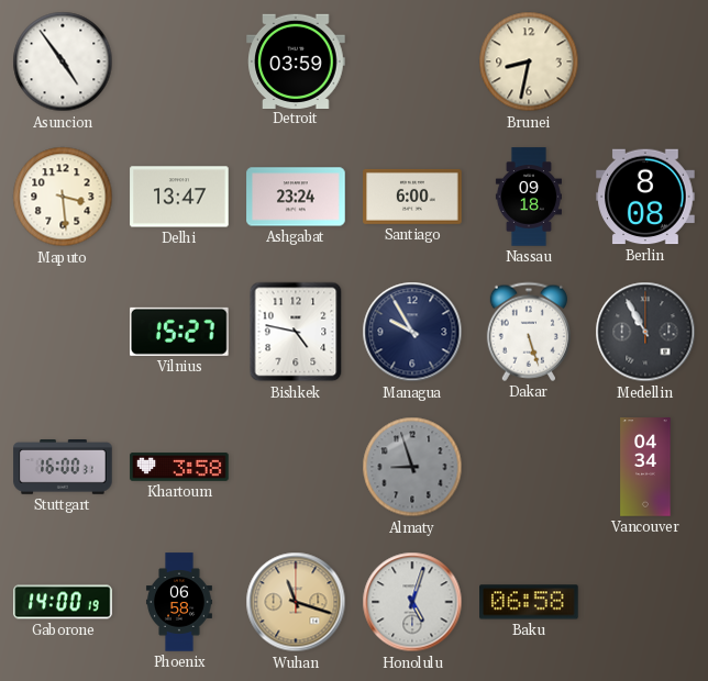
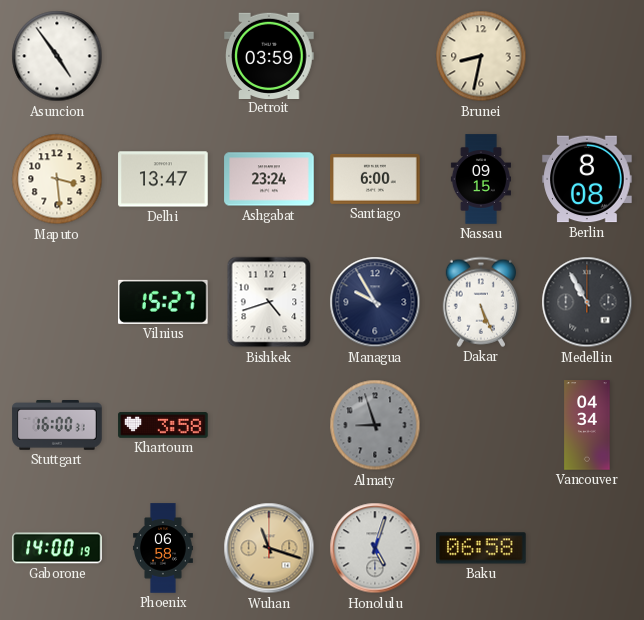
Nassau: 09:18 -> 09:15
Bishkek: 4:47 -> 4:42
Dakar: 5:27 -> 5:26
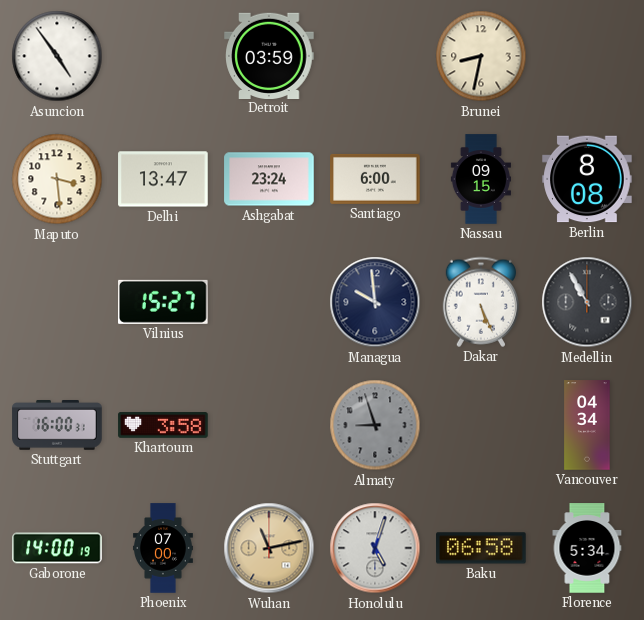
Bishkek: 4:42 -> none
Managua: 9:55 -> 9:59
Phoenix: 06:58 -> 07:00
Wuhan: 11:18 -> 11:13
Florence: none -> 5:34
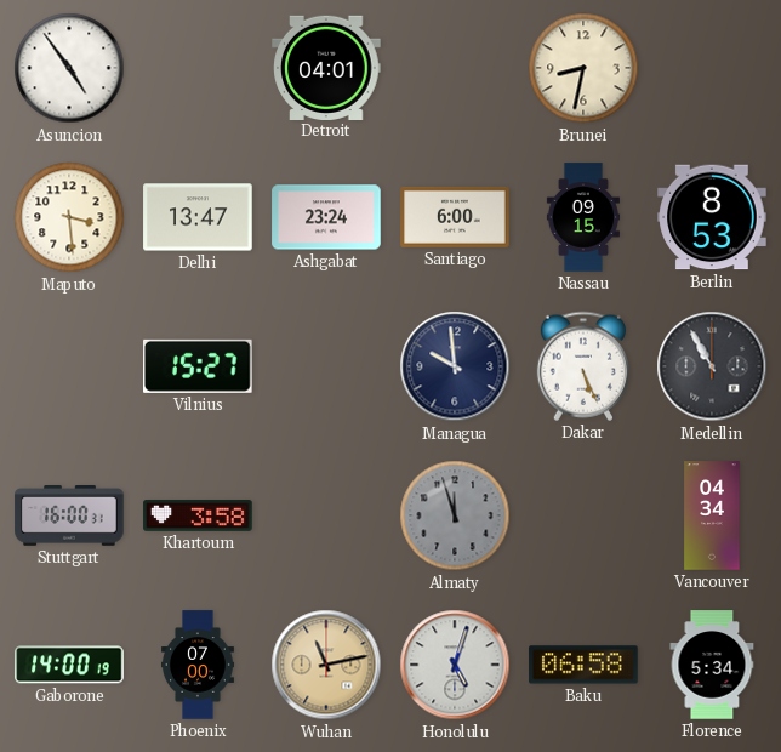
Detroit: 03:59 -> 04:01
Berlin: 8:08 -> 8:53
Almaty: 8:57 -> 11:57
